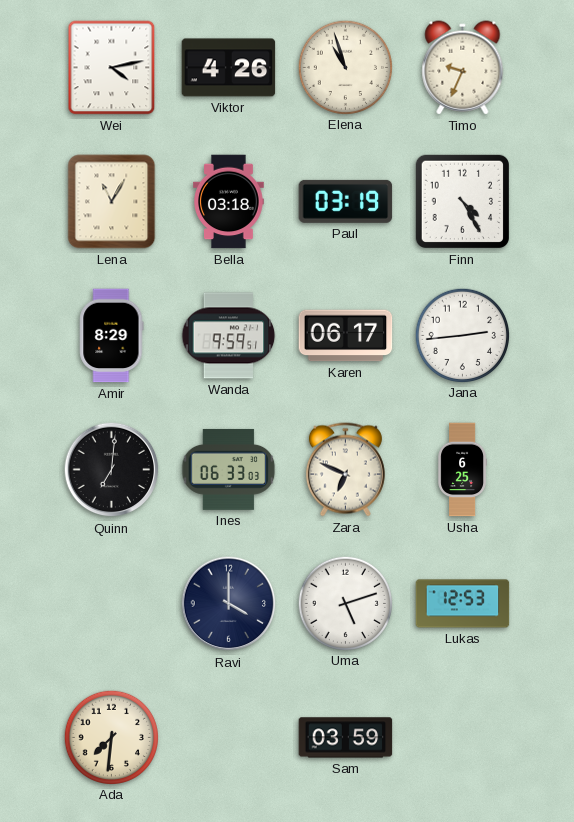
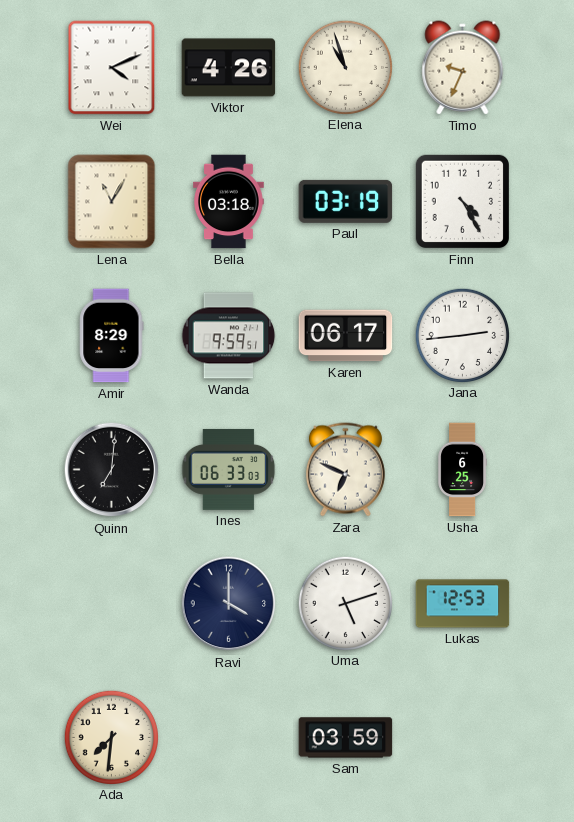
Wei: 4:13 -> 4:11
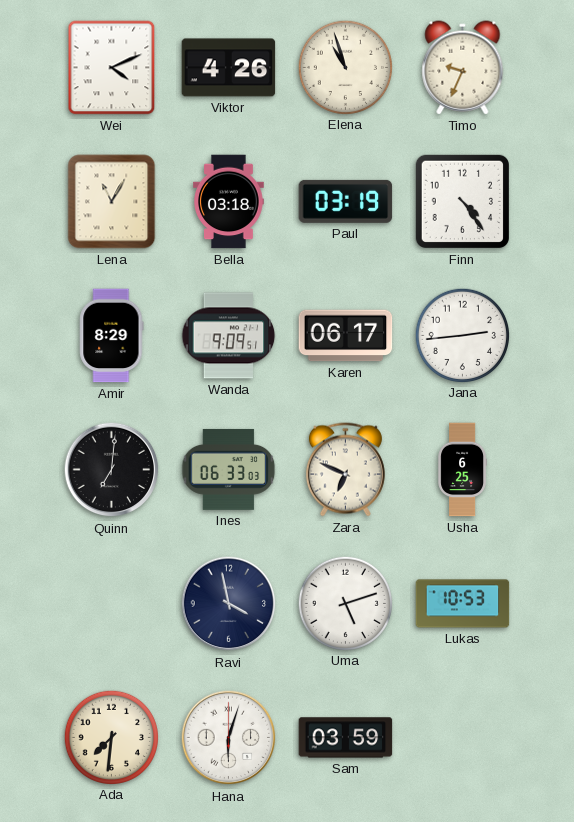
Finn: 4:25 -> 4:24
Wanda: 9:59 -> 9:09
Ravi: 4:00 -> 3:58
Lukas: 12:53 -> 10:53
Hana: none -> 6:03
